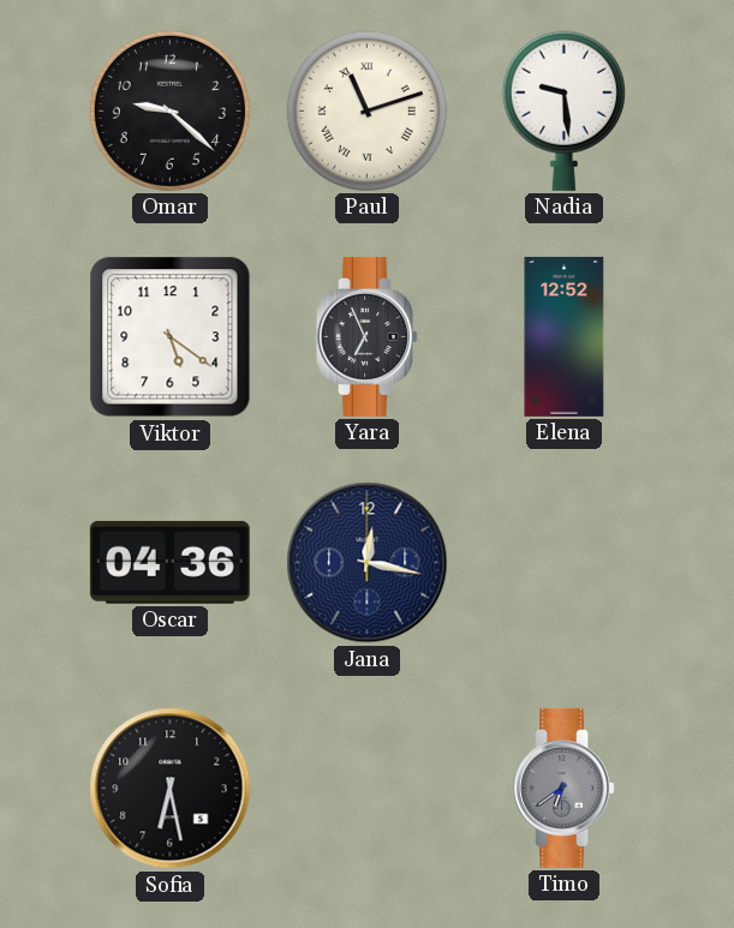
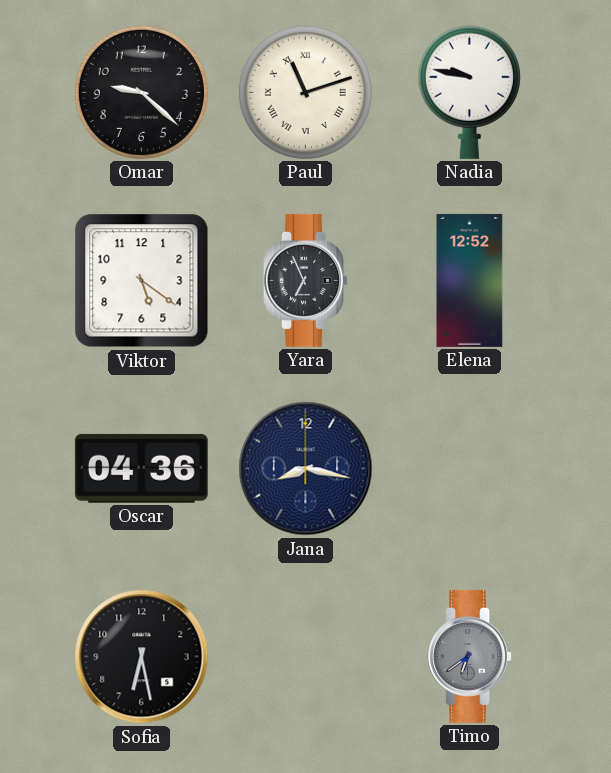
Nadia: 9:29 -> 9:47
Jana: 12:17 -> 8:17
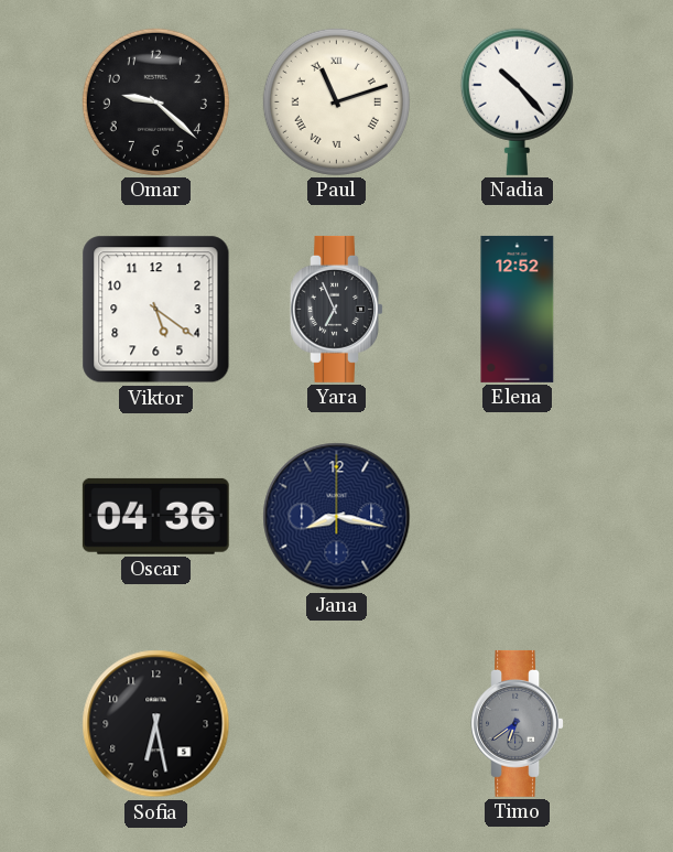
Nadia: 9:47 -> 10:23
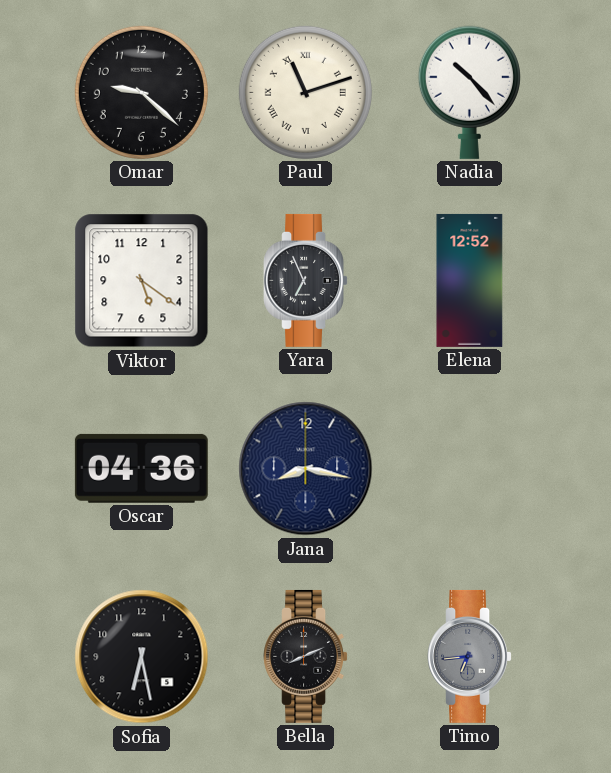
Bella: none -> 8:11
Timo: 6:39 -> 6:44
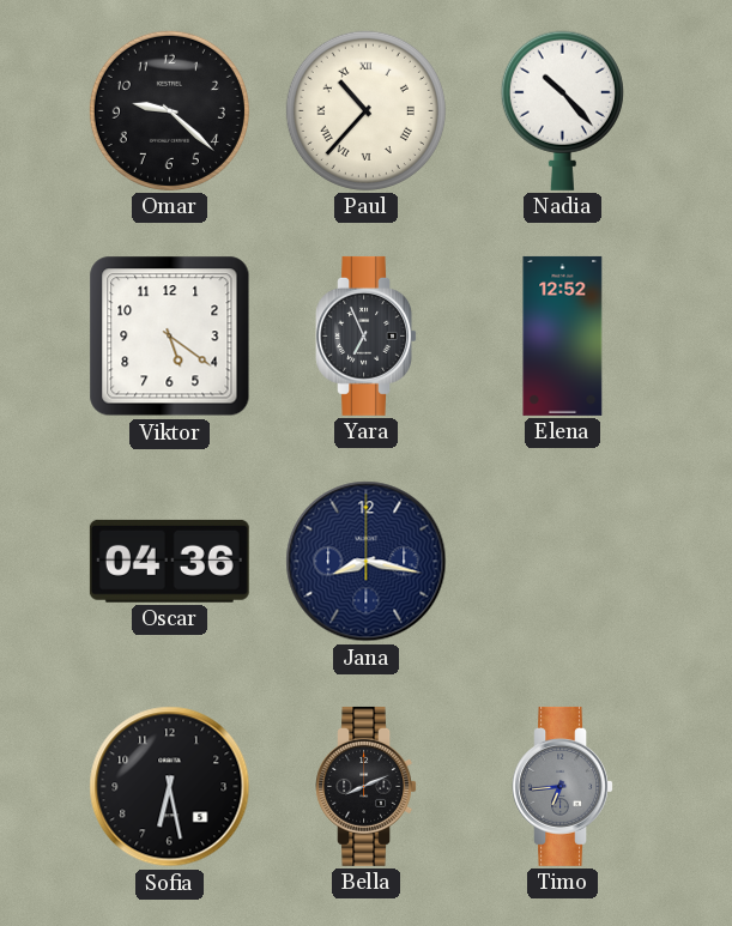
Paul: 11:12 -> 10:37
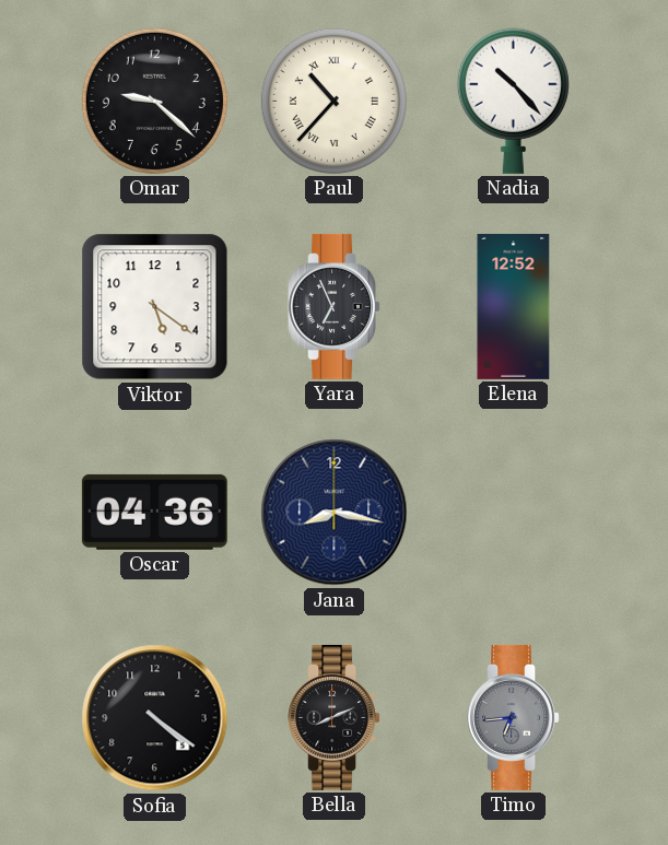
Sofia: 6:28 -> 4:21
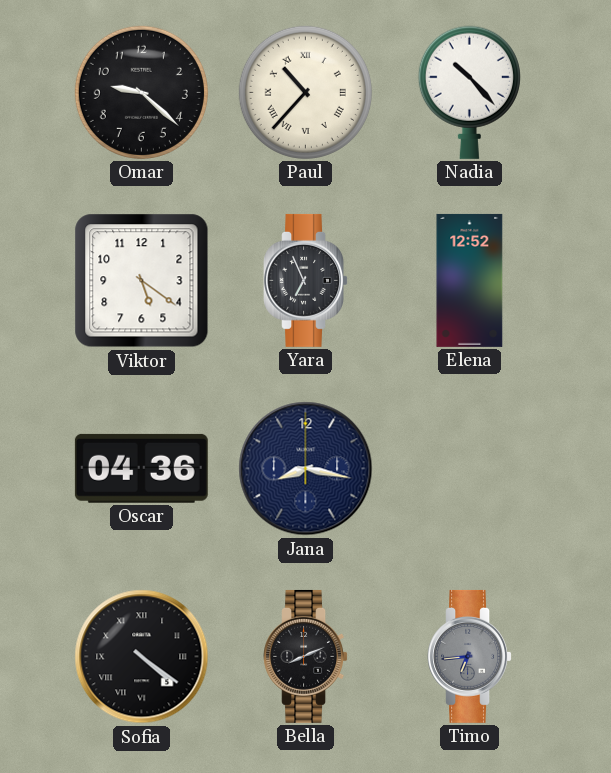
Sofia numerals: Arabic -> Roman
